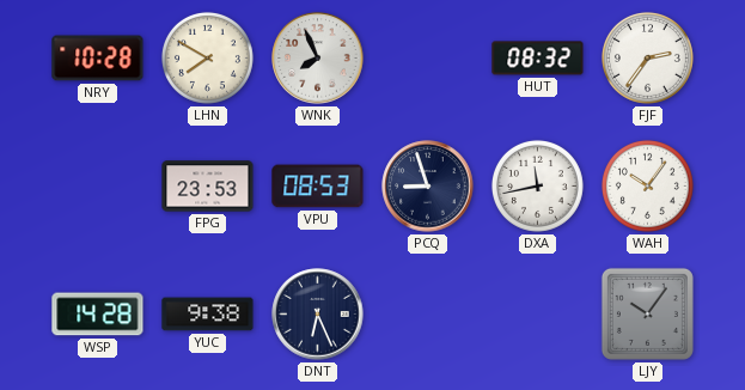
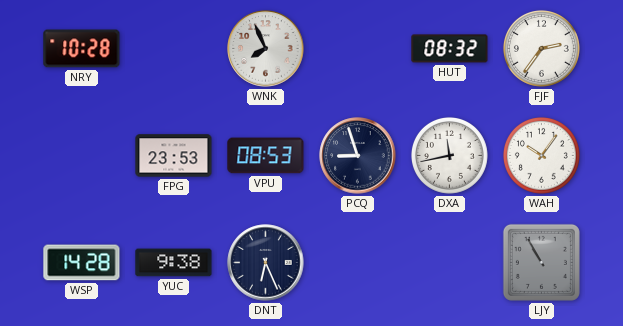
LHN: 7:50 -> none
LJY: 10:06 -> 10:55
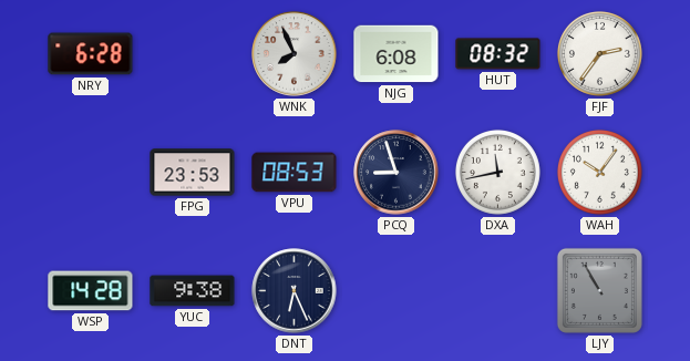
NRY: 10:28 -> 6:28
NJG: none -> 6:08
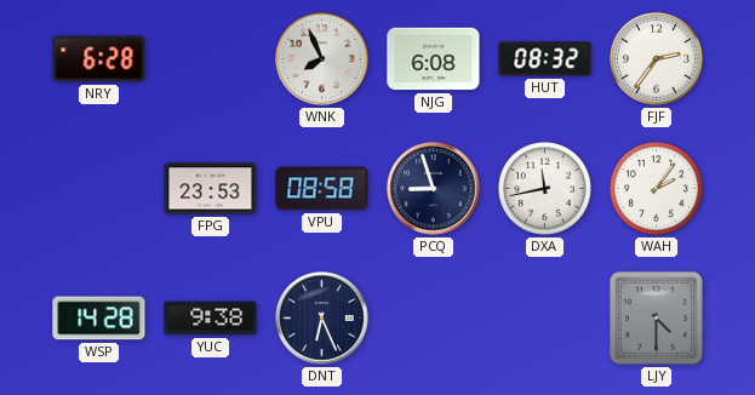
VPU: 08:53 -> 08:58
WAH: 10:06 -> 2:06
LJY: 10:55 -> 4:30
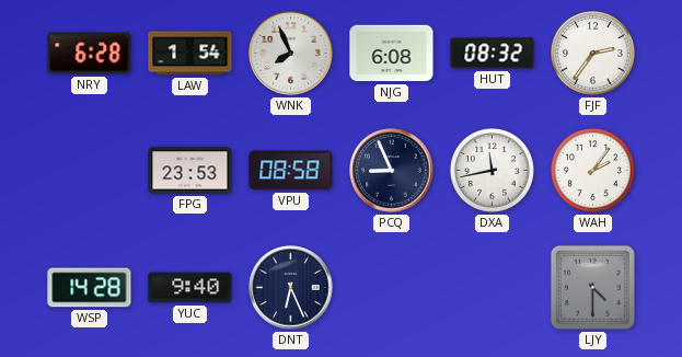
LAW: none -> 1:54
PCQ: 8:57 -> 8:56
YUC: 9:38 -> 9:40
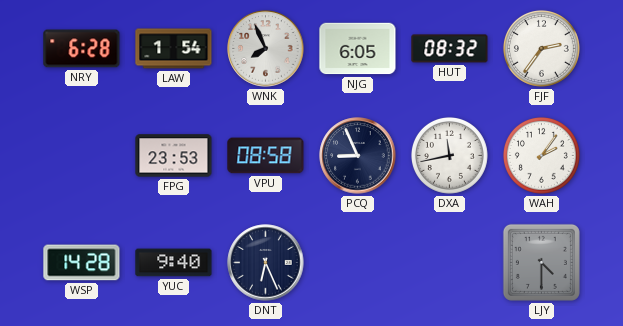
NJG: 6:08 -> 6:05
